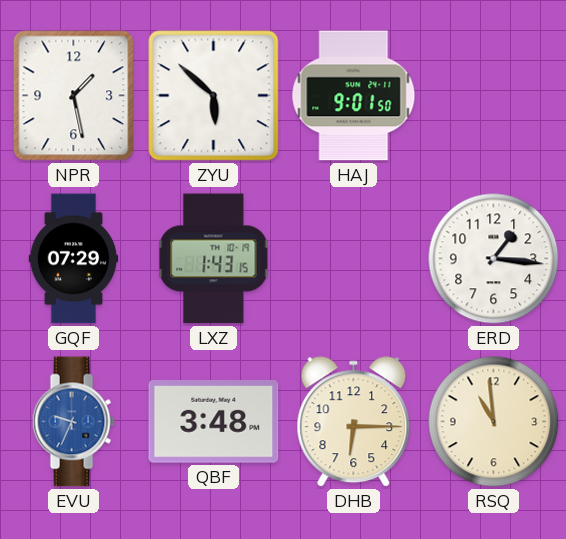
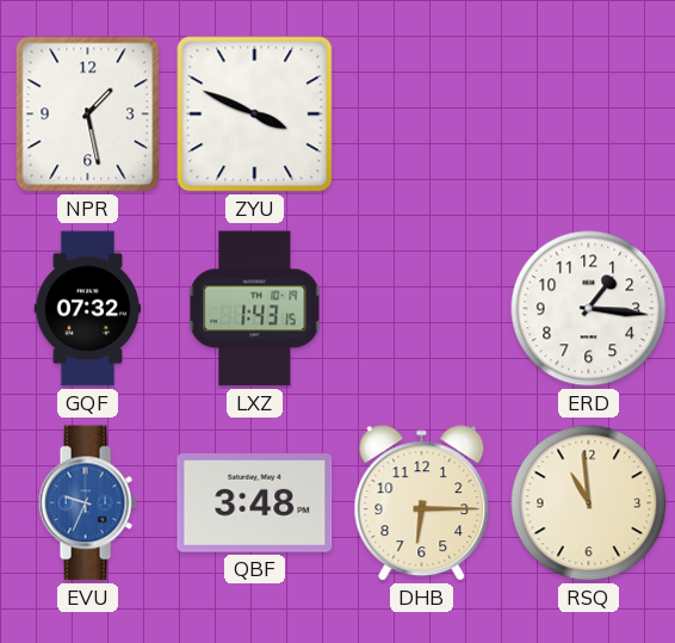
ZYU: 5:52 -> 3:49
HAJ: 9:01 -> none
GQF: 07:29 -> 07:32
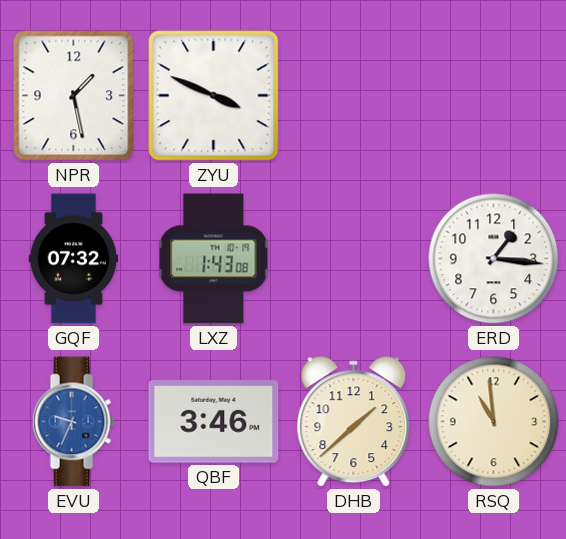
LXZ: 1:43:15 -> 1:43:08
QBF: 3:48 -> 3:46
DHB: 6:15 -> 1:38
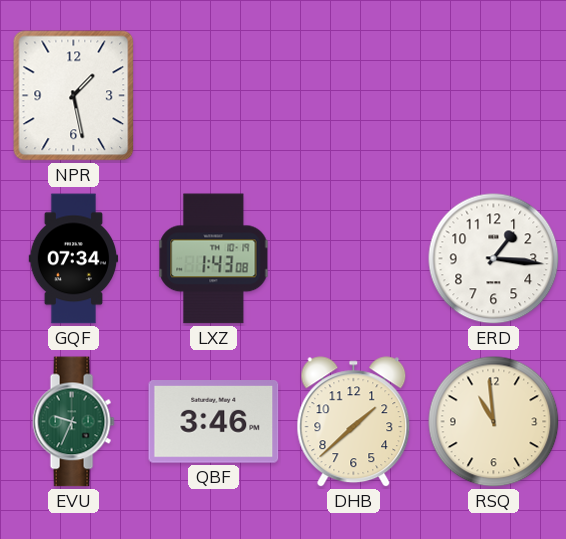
ZYU: 3:49 -> none
GQF: 07:32 -> 07:34
EVU dial: blue -> green
